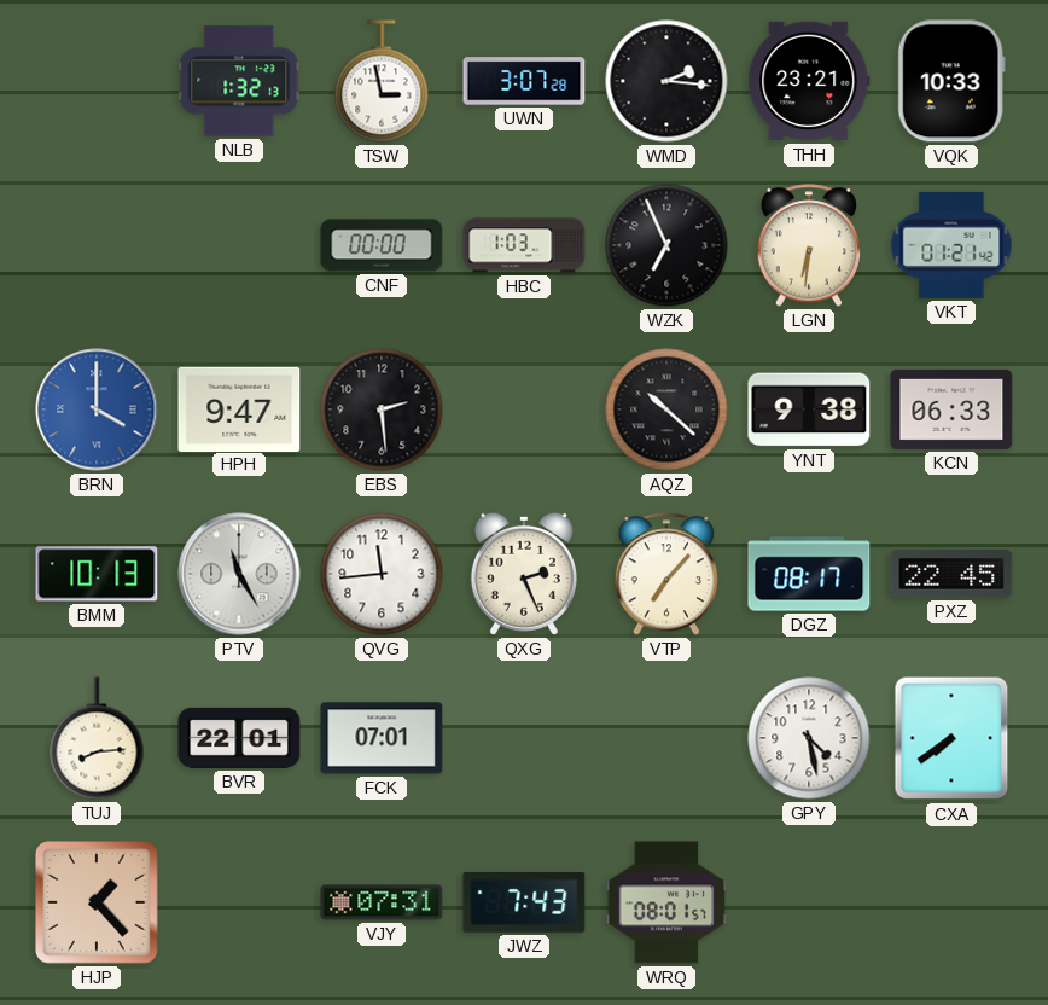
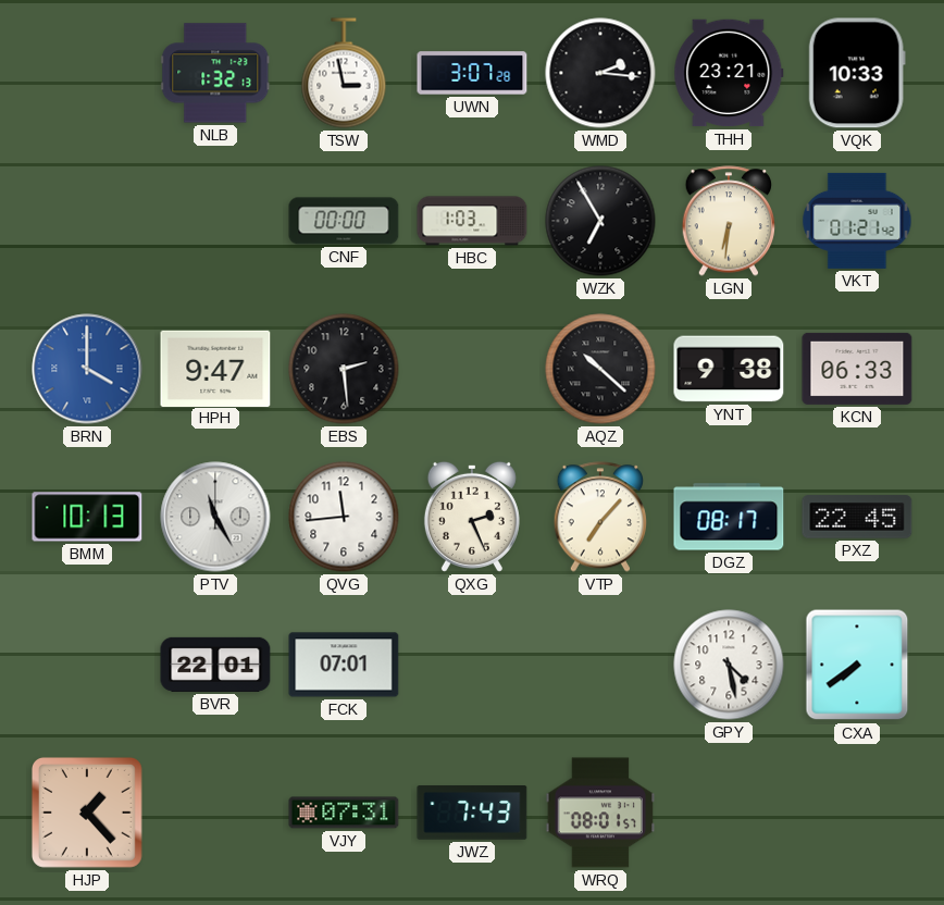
WZK: 6:56 -> 6:55
TUJ: 8:14 -> none
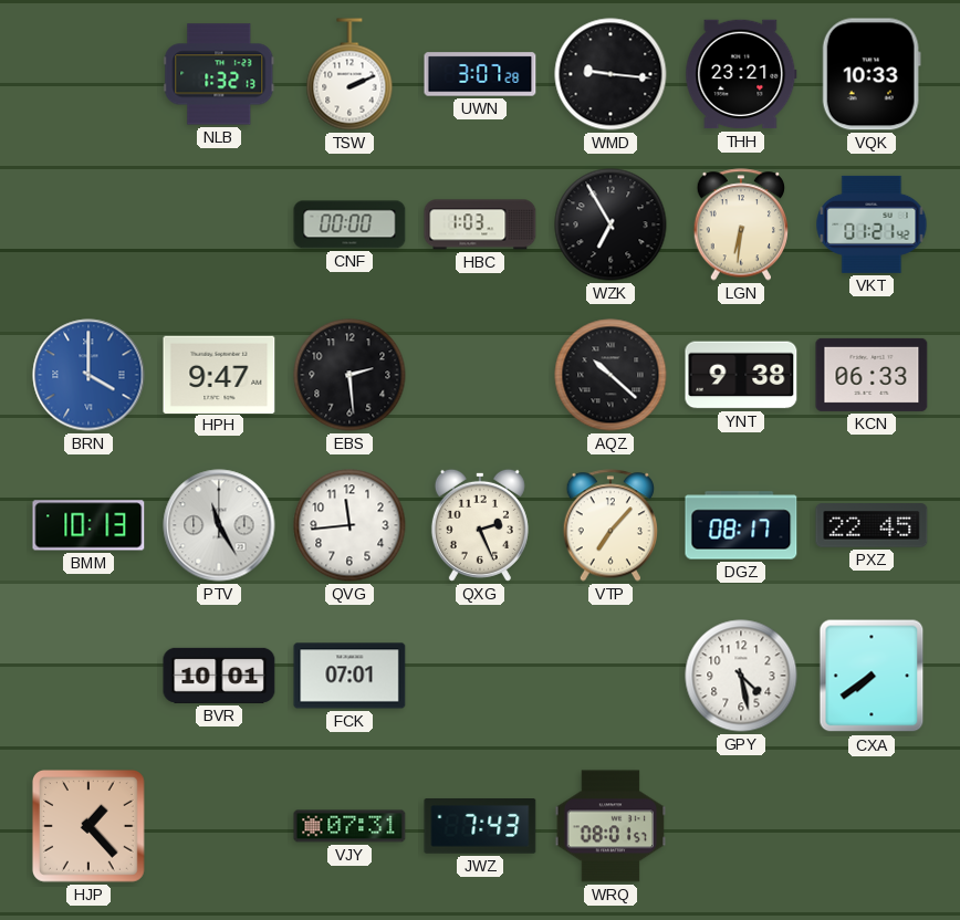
TSW: 2:58 -> 2:11
WMD: 2:16 -> 9:16
BVR: 22:01 -> 10:01
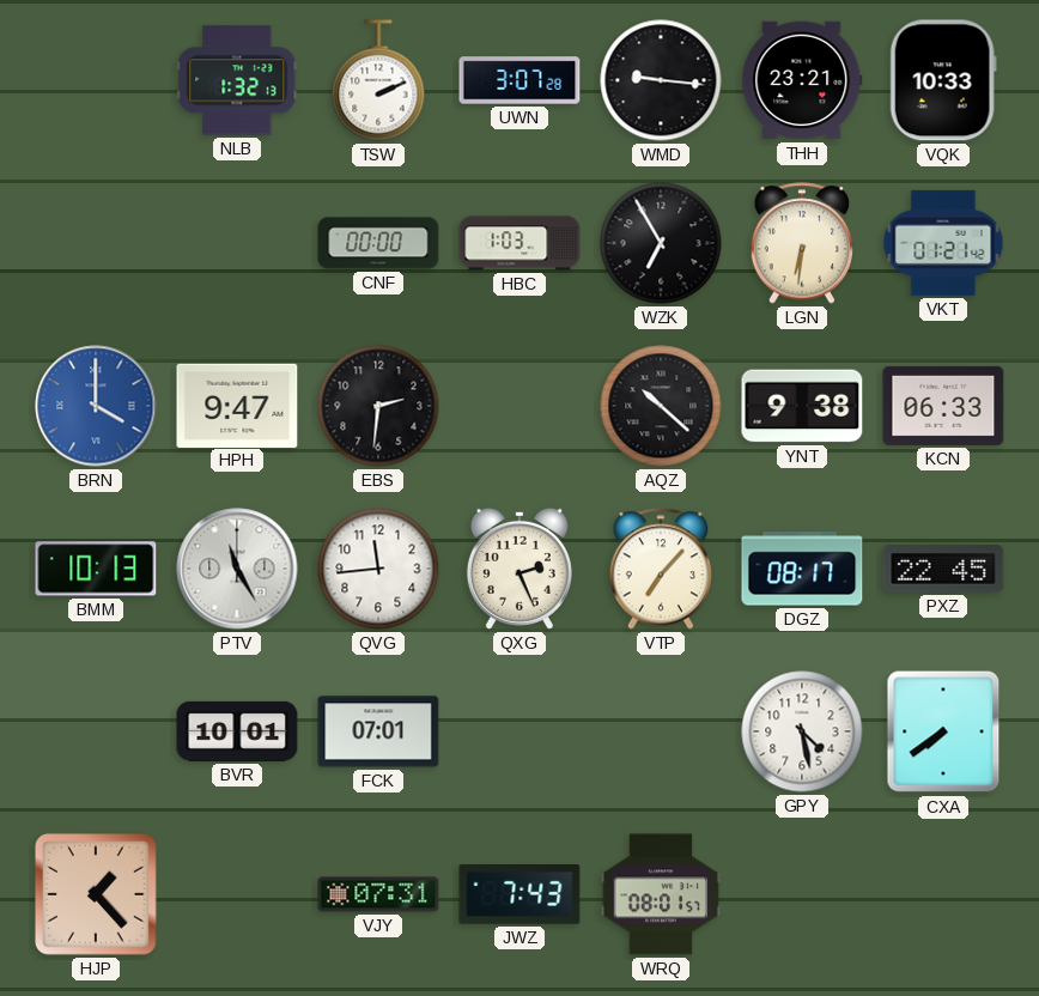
EBS: 2:29 -> 2:31
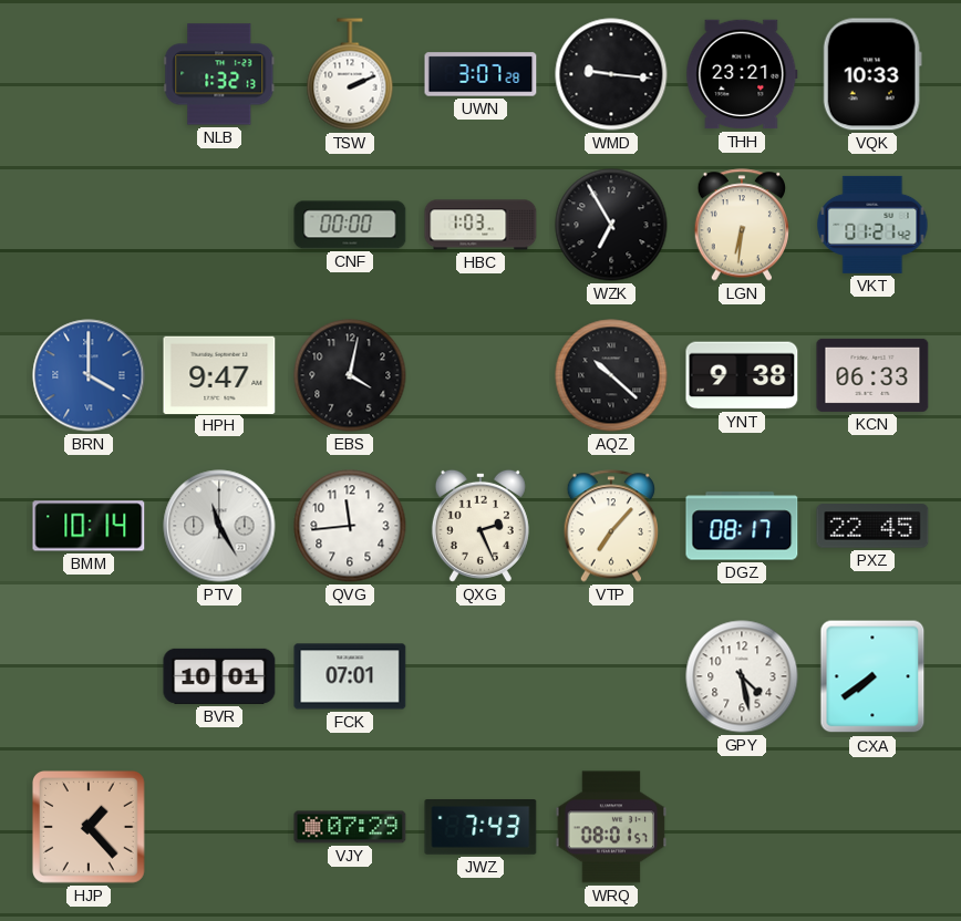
EBS: 2:31 -> 4:02
BMM: 10:13 -> 10:14
VJY: 07:31 -> 07:29
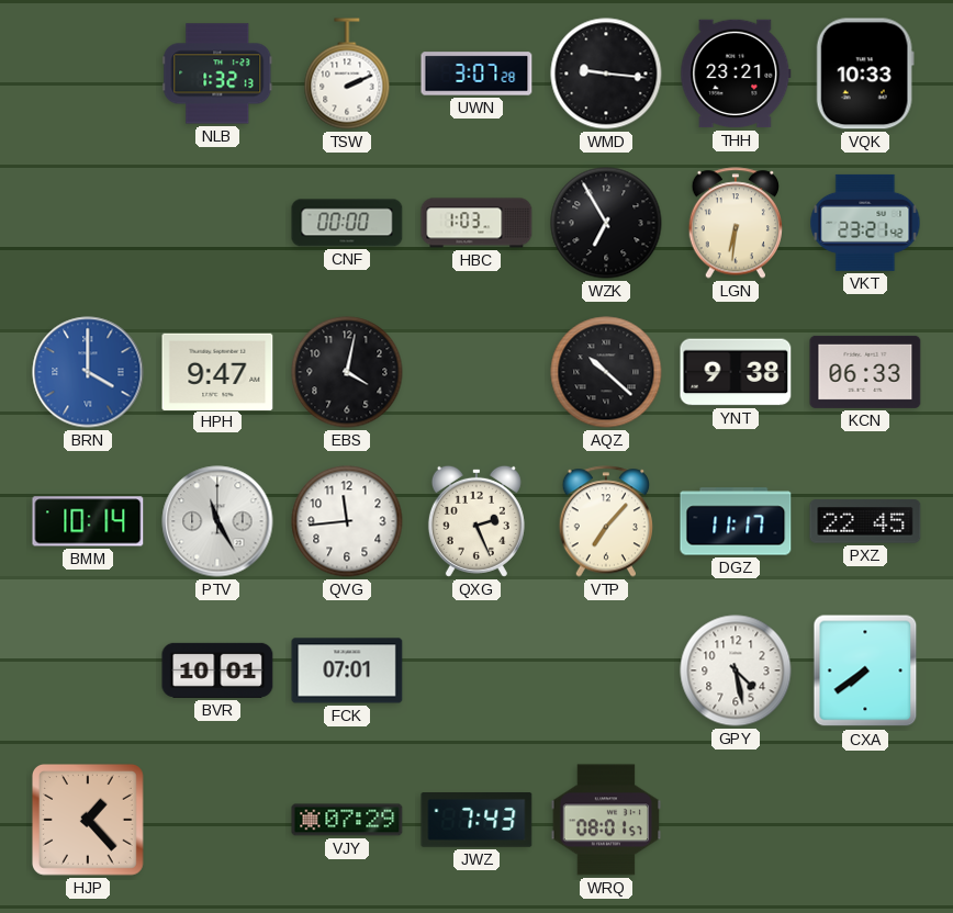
VKT: 01:21 -> 23:21
DGZ: 08:17 -> 11:17
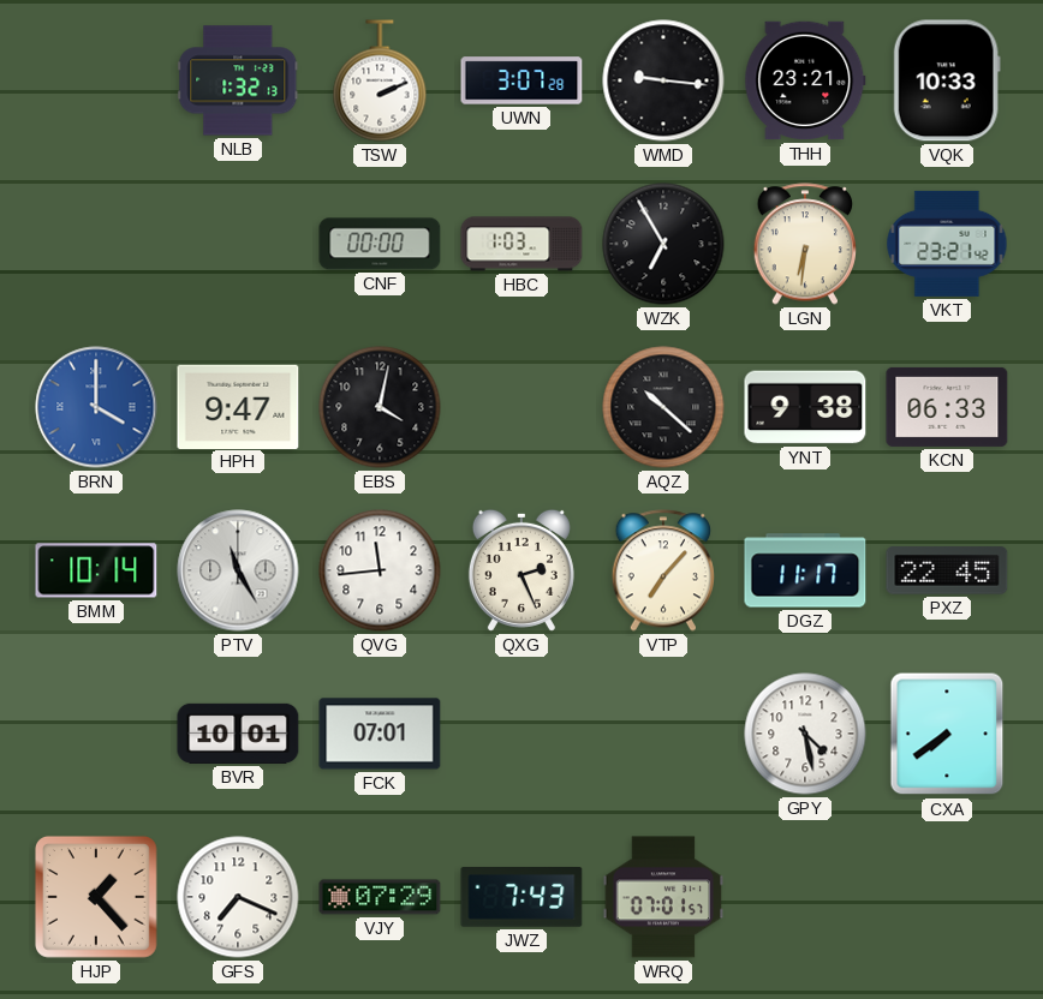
GFS: none -> 7:19
WRQ: 08:01 -> 07:01
